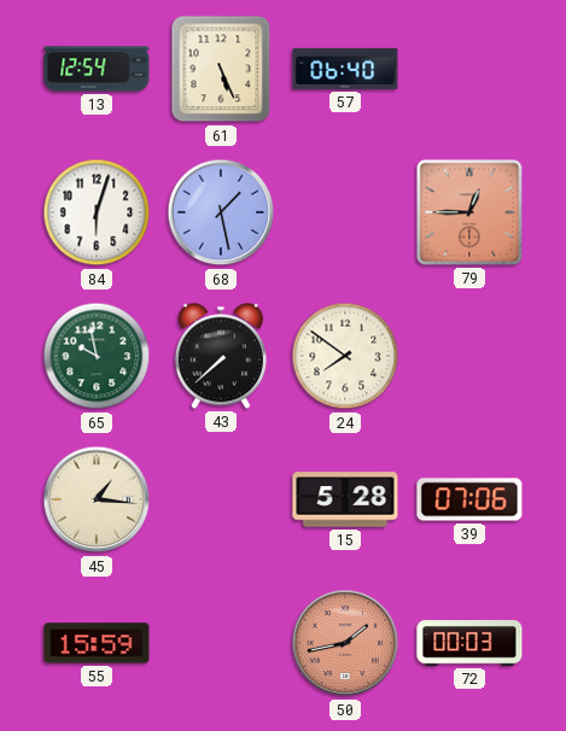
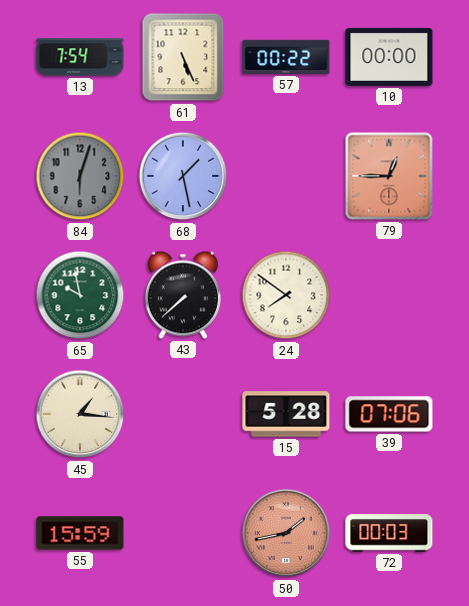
13: 12:54 -> 7:54
57: 06:40 -> 00:22
10: none -> 00:00
84 dial: white -> grey
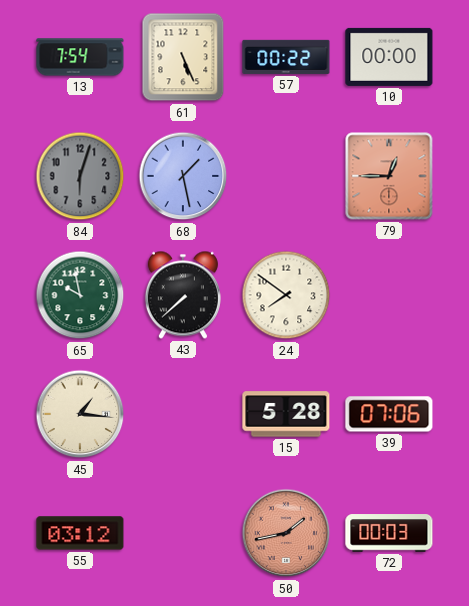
55: 15:59 -> 03:12
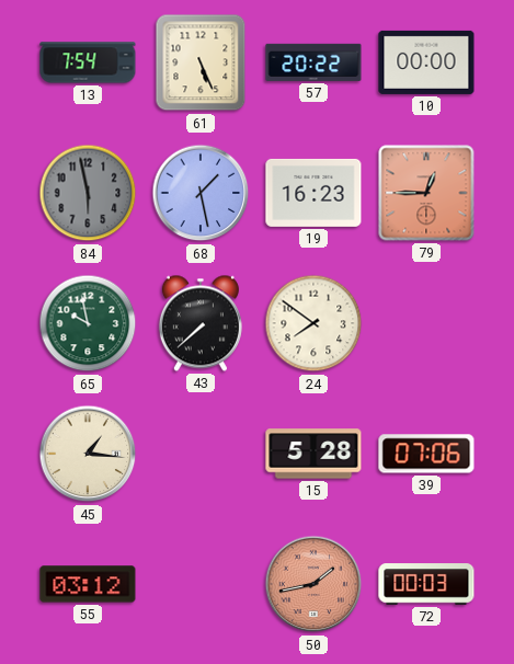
57: 00:22 -> 20:22
84: 6:03 -> 5:58
19: none -> 16:23
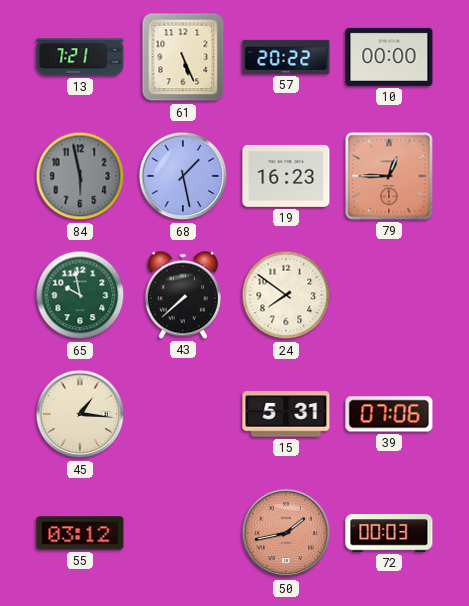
13: 7:54 -> 7:21
15: 5:28 -> 5:31
